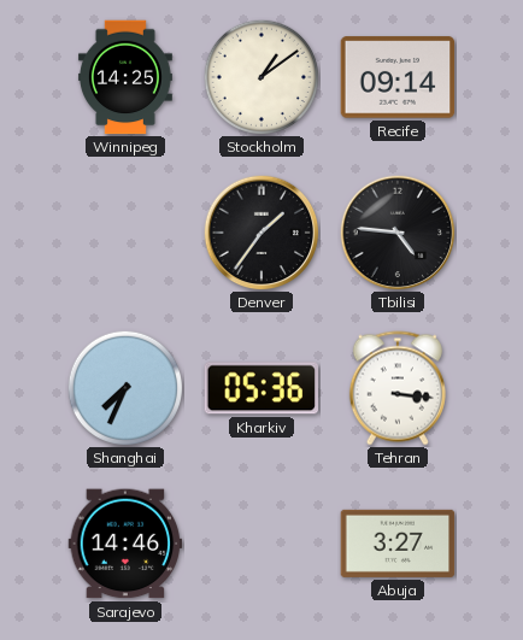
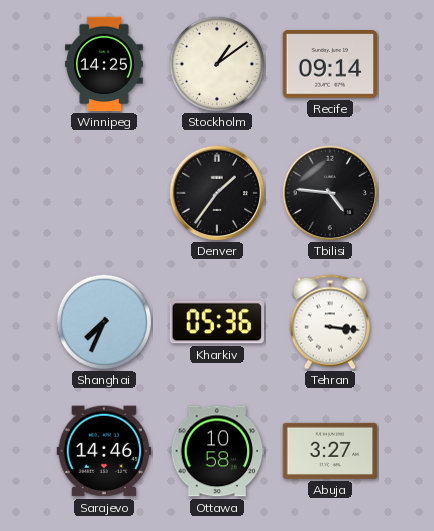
Ottawa: none -> 10:58
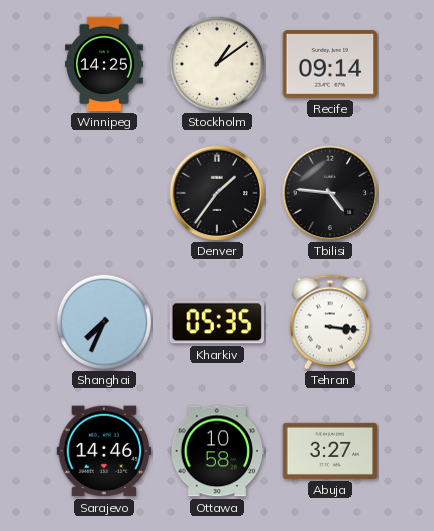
Kharkiv: 05:36 -> 05:35
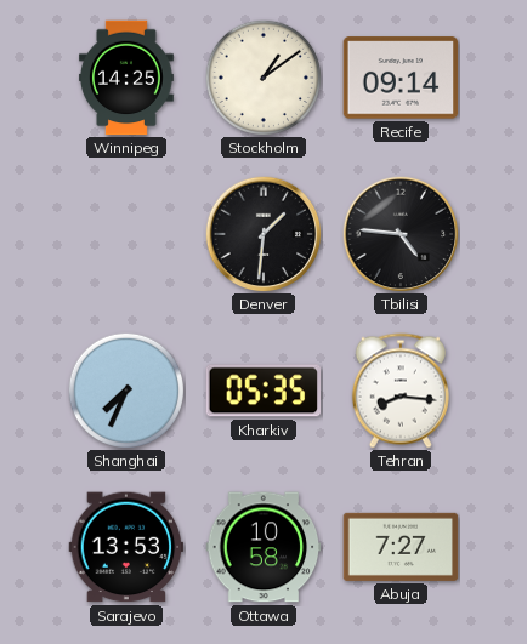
Denver: 1:36 -> 1:31
Tehran: 3:16 -> 8:16
Sarajevo: 14:46 -> 13:53
Abuja: 3:27 -> 7:27
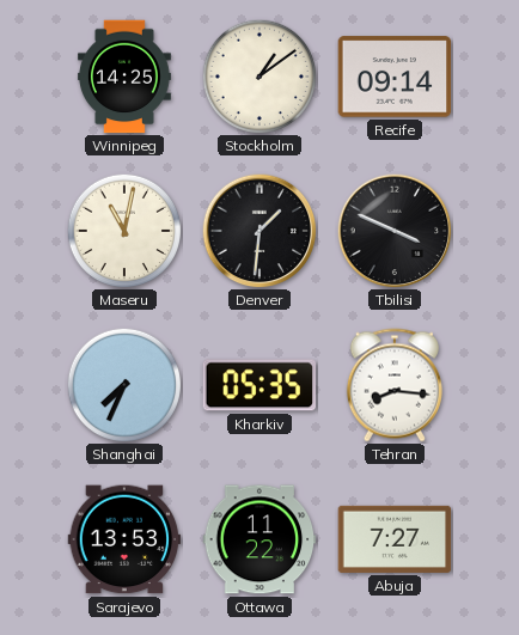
Maseru: none -> 11:02
Tbilisi: 4:46 -> 3:49
Ottawa: 10:58 -> 11:22
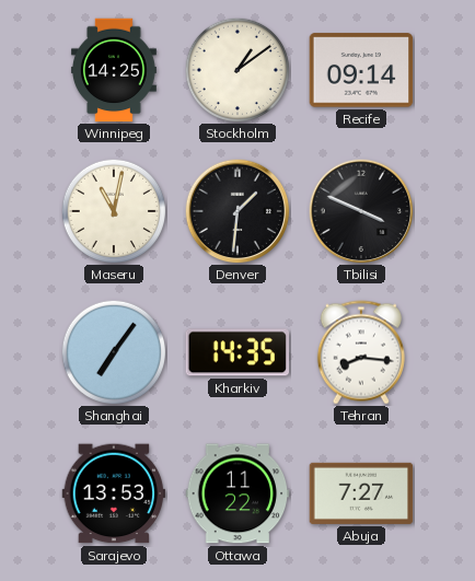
Shanghai: 7:34 -> 7:06
Kharkiv: 05:35 -> 14:35
